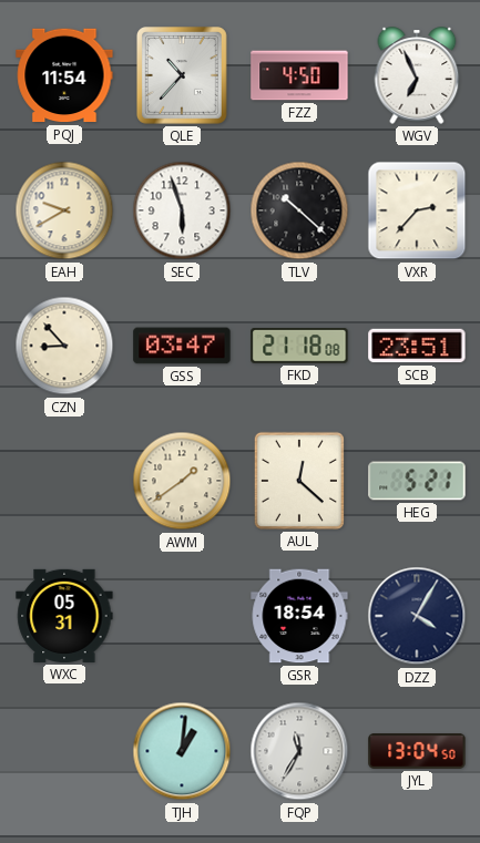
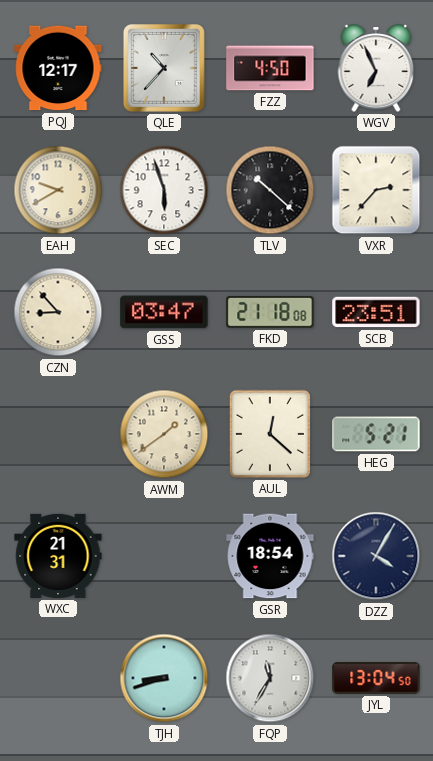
PQJ: 11:54 -> 12:17
WXC: 05:31 -> 21:31
TJH: 1:01 -> 8:42
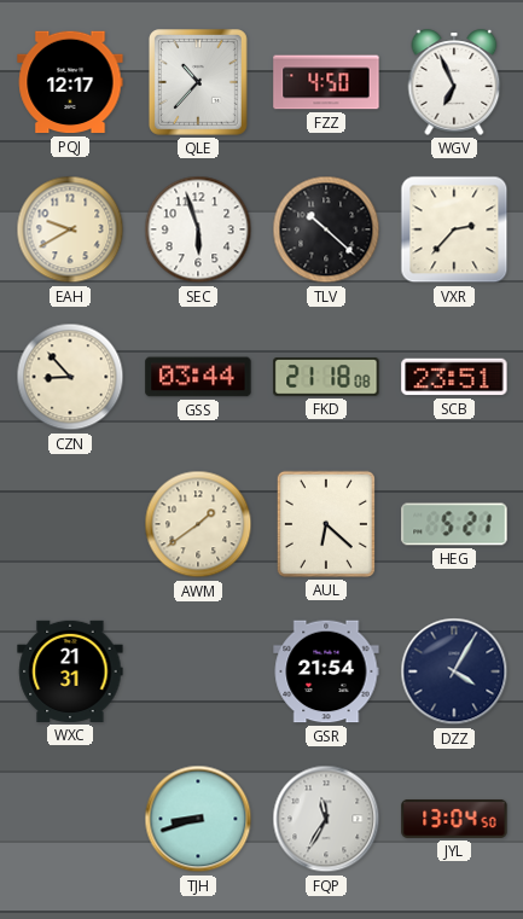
GSS: 03:47 -> 03:44
AUL: 12:22 -> 6:22
GSR: 18:54 -> 21:54
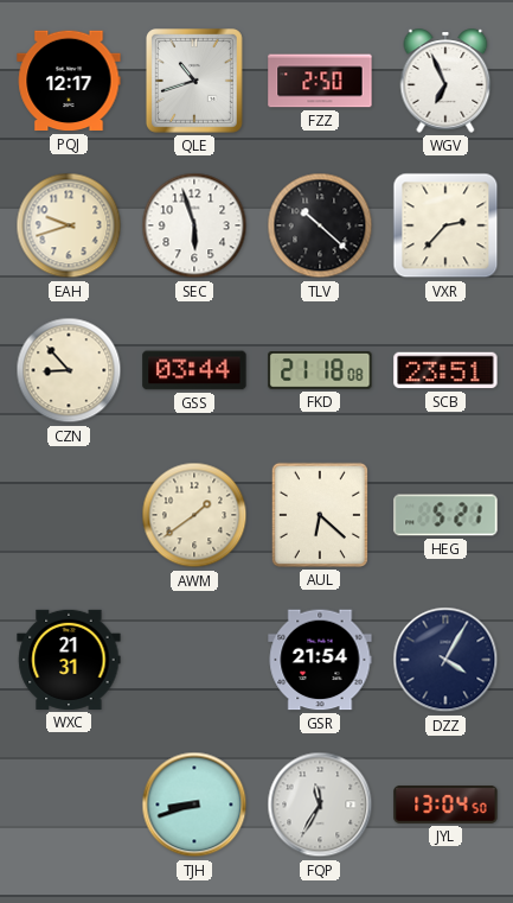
QLE: 10:37 -> 10:42
FZZ: 4:50 -> 2:50
EAH: 9:40 -> 9:42
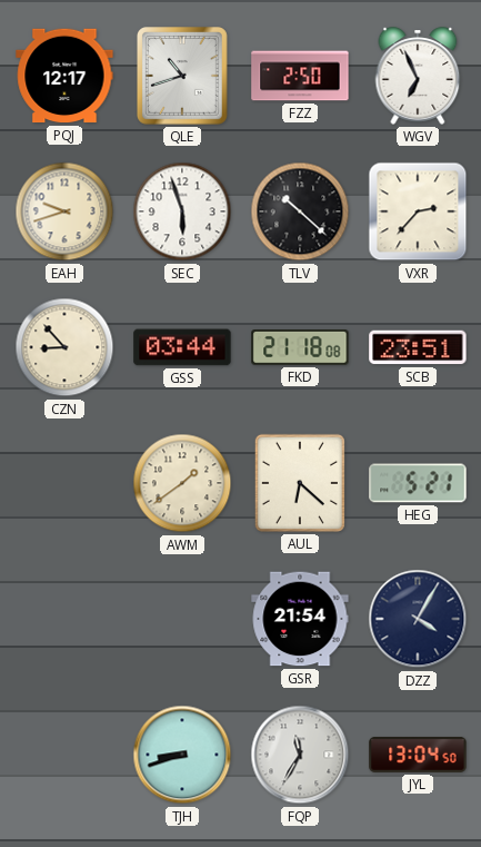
WXC: 21:31 -> none
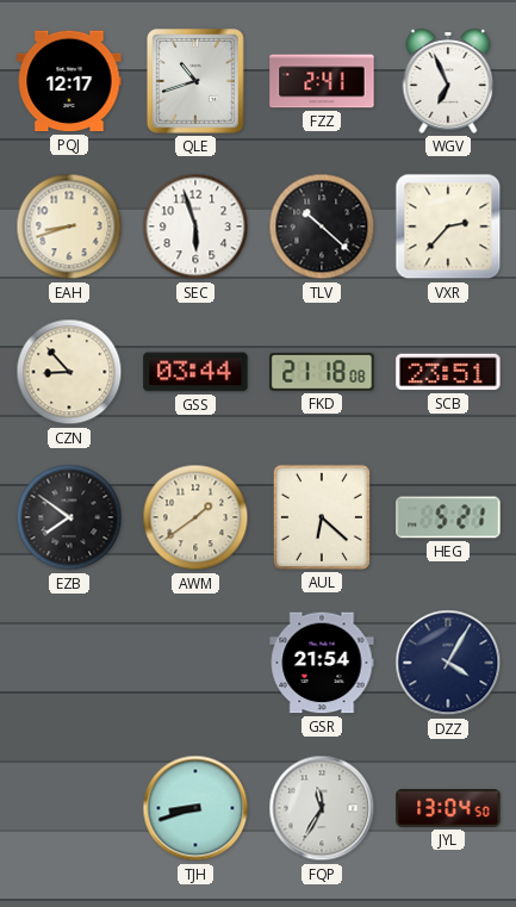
FZZ: 2:50 -> 2:41
EAH: 9:42 -> 8:42
EZB: none -> 7:51
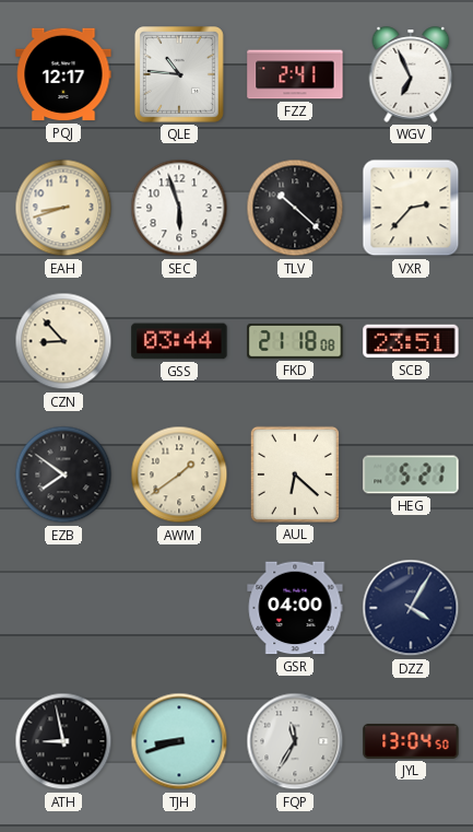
QLE: 10:42 -> 10:46
GSR: 21:54 -> 04:00
ATH: none -> 8:58
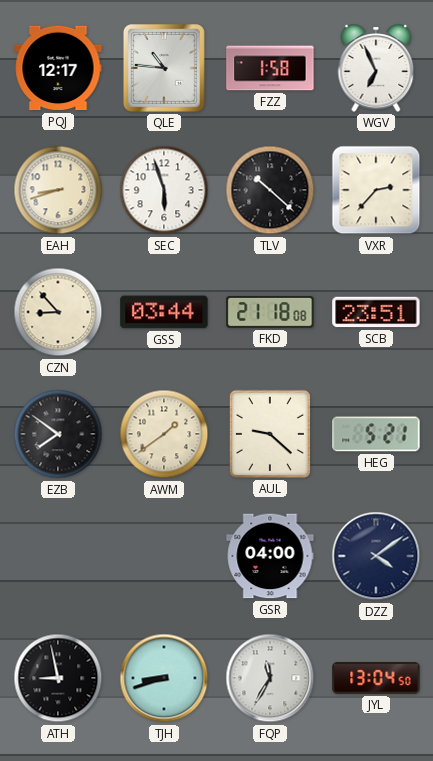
FZZ: 2:41 -> 1:58
AUL: 6:22 -> 9:22
DZZ: 4:05 -> 4:09
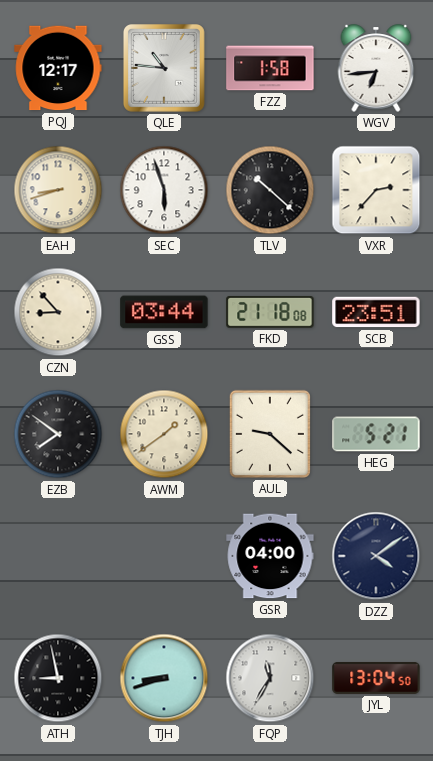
WGV: 6:56 -> 6:44
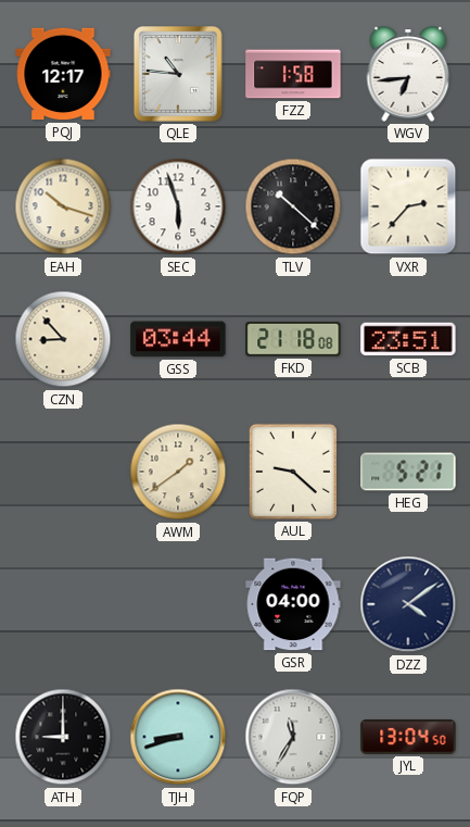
EAH: 8:42 -> 10:18
EZB: 7:51 -> none
ATH: 8:58 -> 9:00
